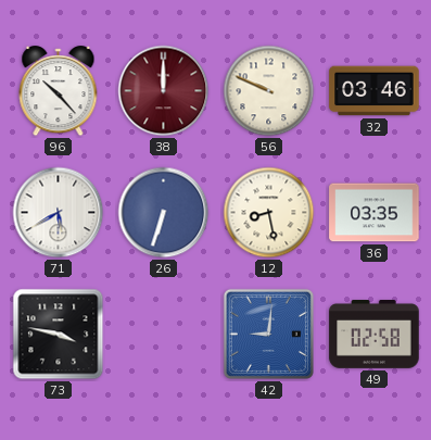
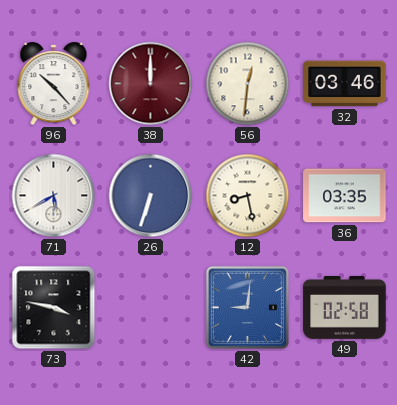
56: 9:49 -> 12:31
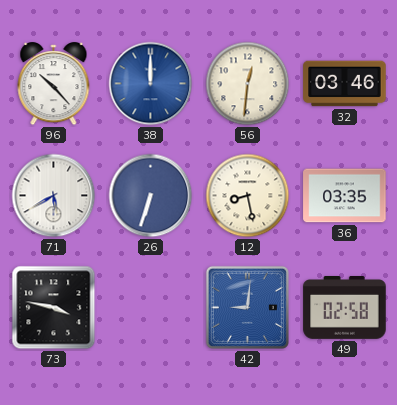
38 dial: burgundy -> blue
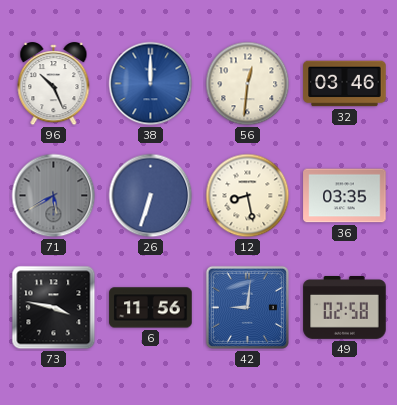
96: 10:23 -> 10:26
71 dial: white -> grey
6: none -> 11:56
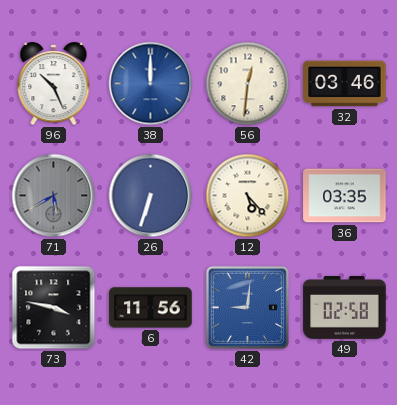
12: 8:28 -> 5:23
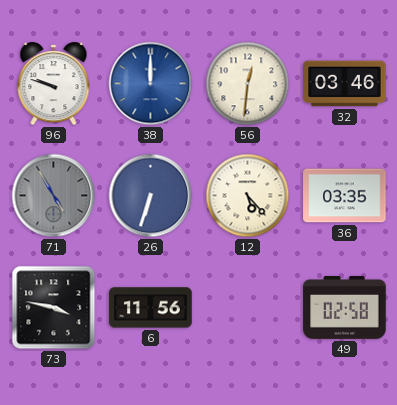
96: 10:26 -> 9:48
71: 5:40 -> 4:55
42: 9:01 -> none
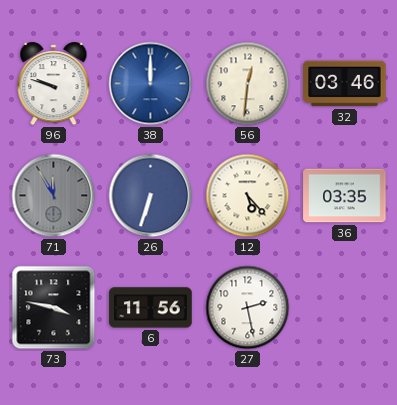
71: 4:55 -> 11:55
27: none -> 2:28
49: 02:58 -> none
